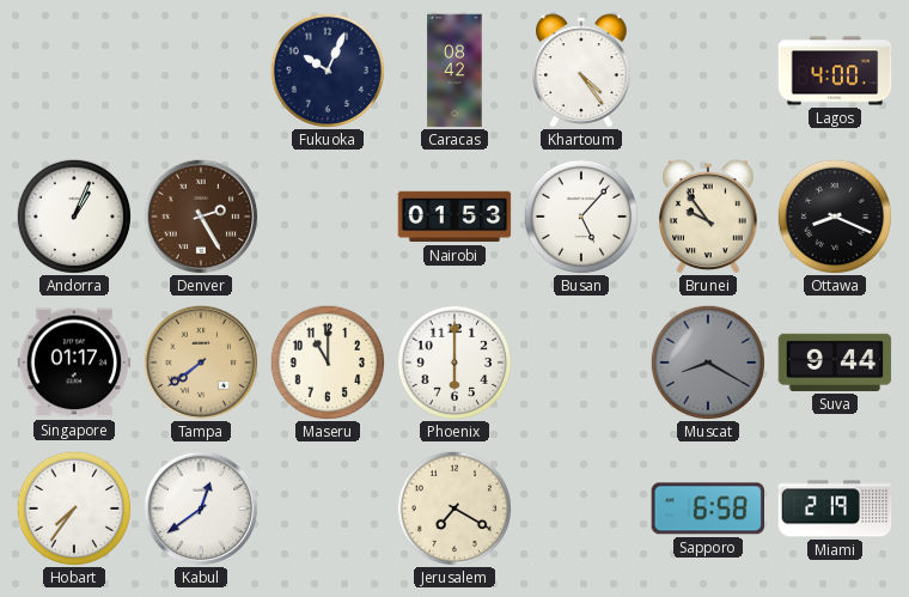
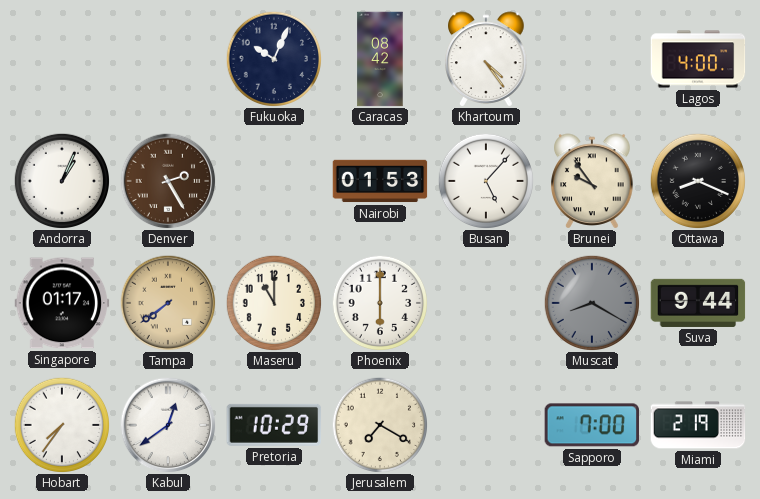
Pretoria: none -> 10:29
Sapporo: 6:58 -> 7:00
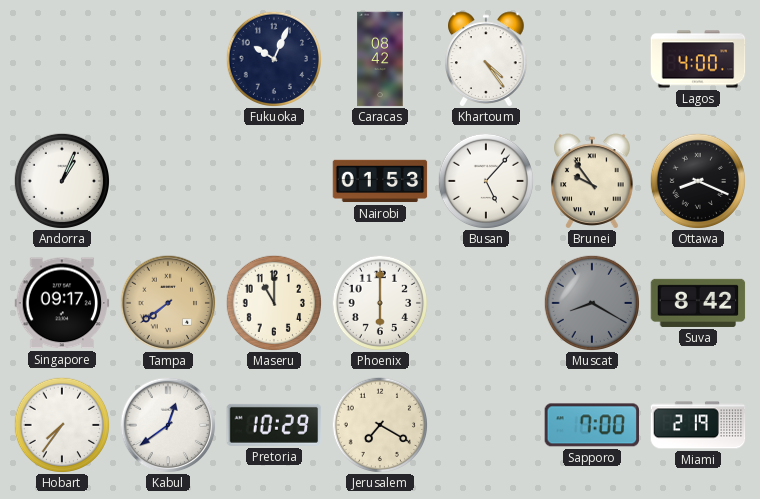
Denver: 2:25 -> none
Singapore: 01:17 -> 09:17
Suva: 9:44 -> 8:42
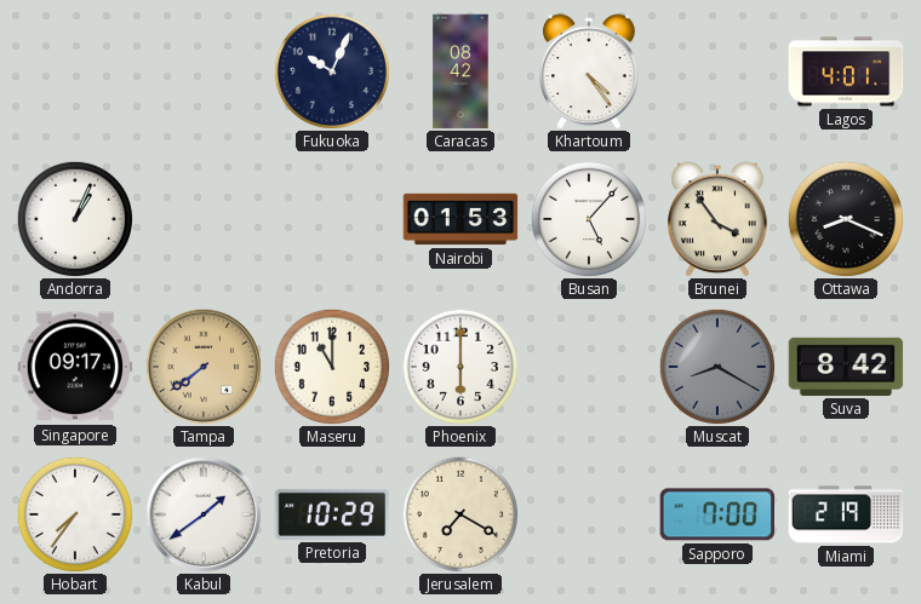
Lagos: 4:00 -> 4:01
Brunei: 9:54 -> 3:54
Kabul: 12:39 -> 1:39
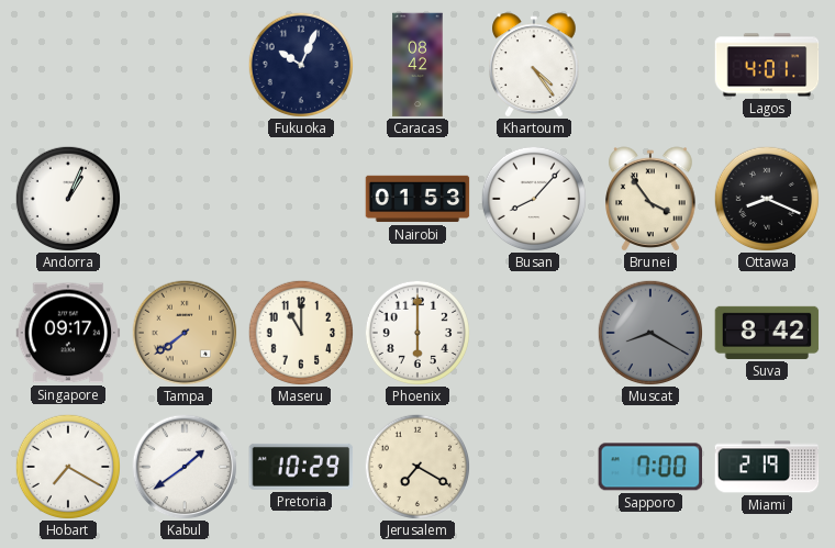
Busan: 5:07 -> 8:07
Hobart: 7:36 -> 7:20
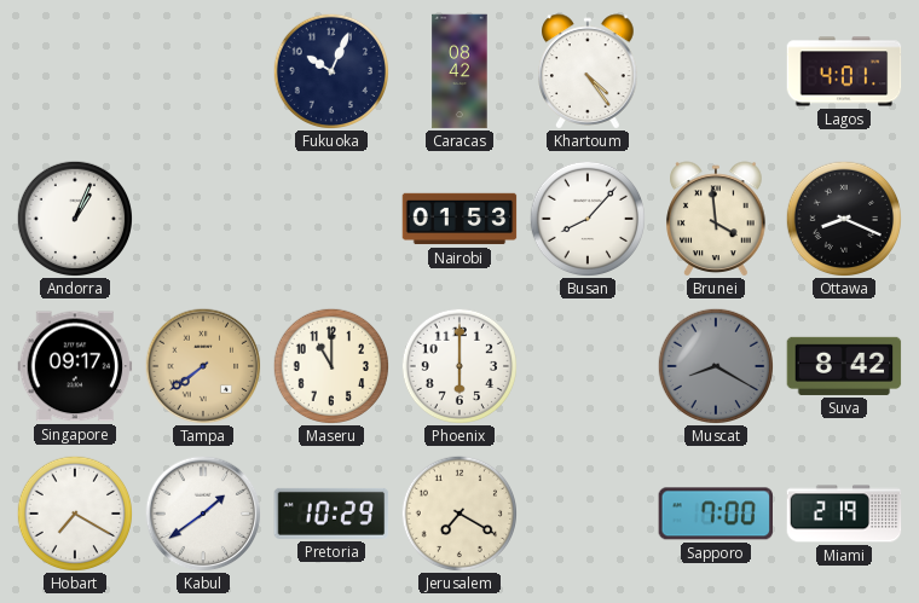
Brunei: 3:54 -> 3:59
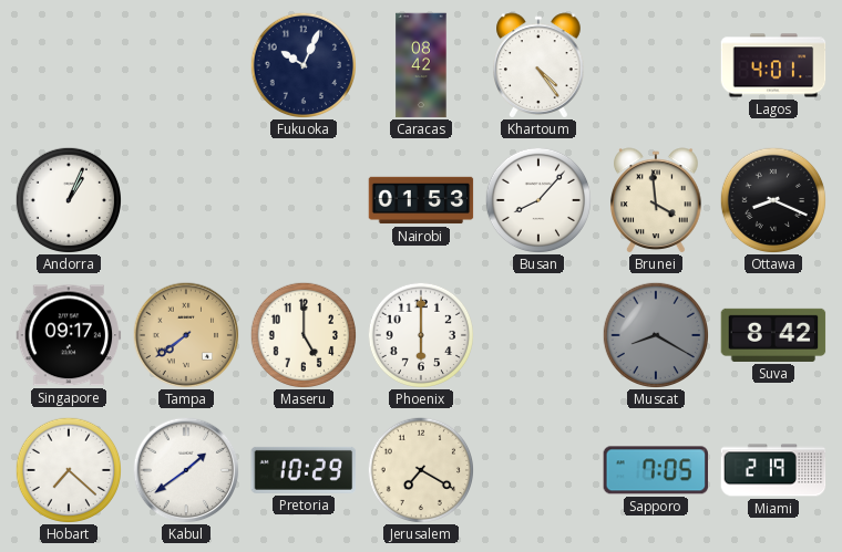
Maseru: 11:00 -> 5:00
Hobart: 7:20 -> 7:22
Sapporo: 7:00 -> 7:05
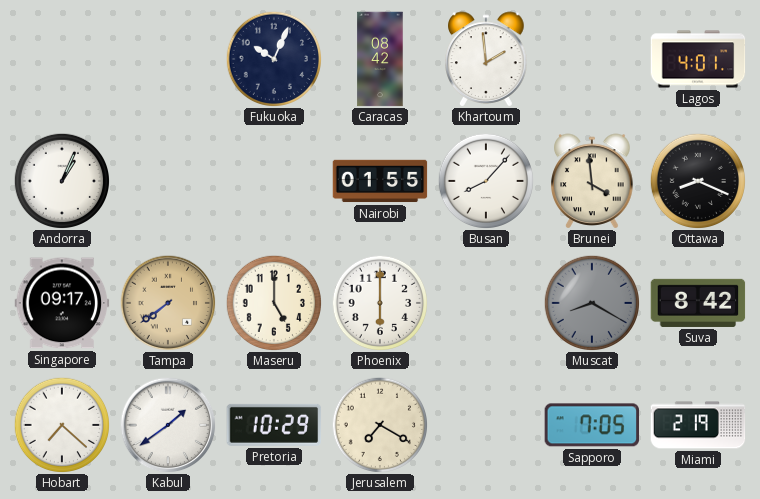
Khartoum: 4:24 -> 1:59
Nairobi: 01:53 -> 01:55
